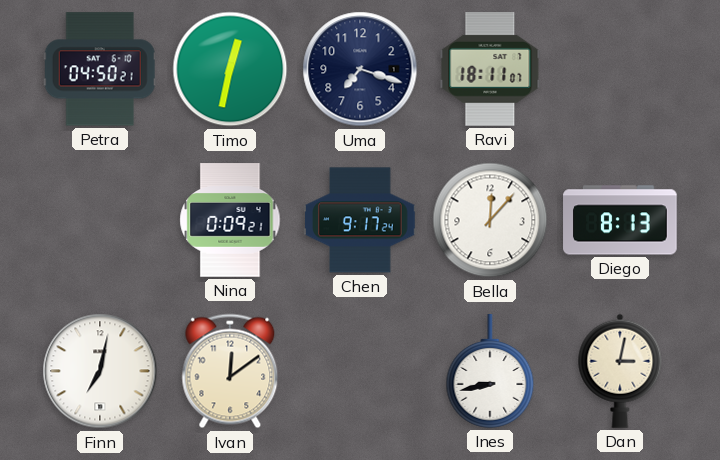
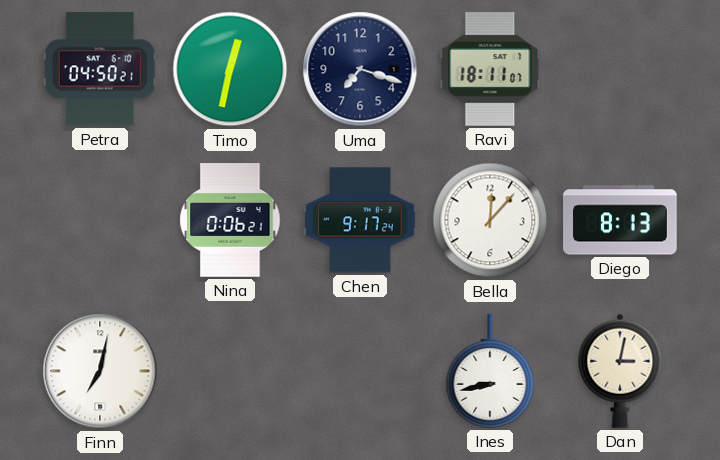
Nina: 0:09 -> 0:06
Ivan: 12:09 -> none
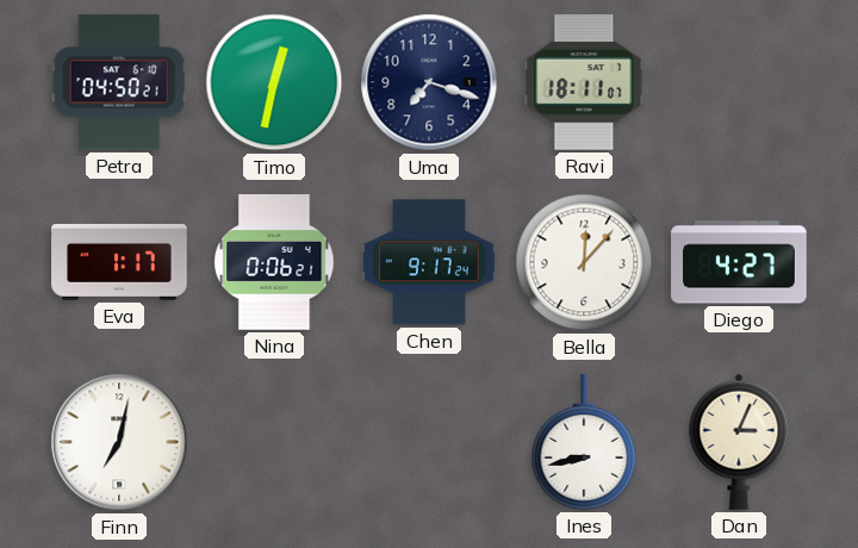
Eva: none -> 1:17
Diego: 8:13 -> 4:27
Dan: 3:02 -> 3:04
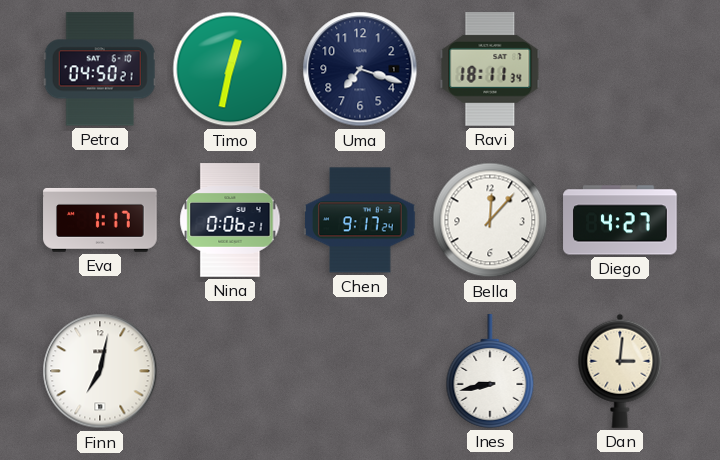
Ravi: 18:11:07 -> 18:11:34
Dan: 3:04 -> 3:01
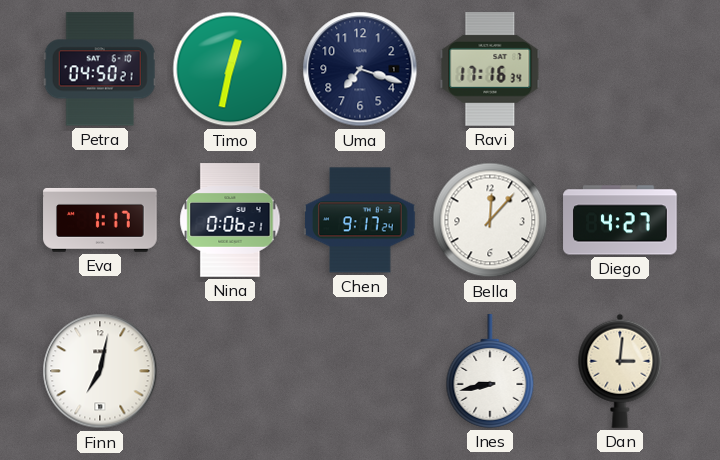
Ravi: 18:11 -> 17:16
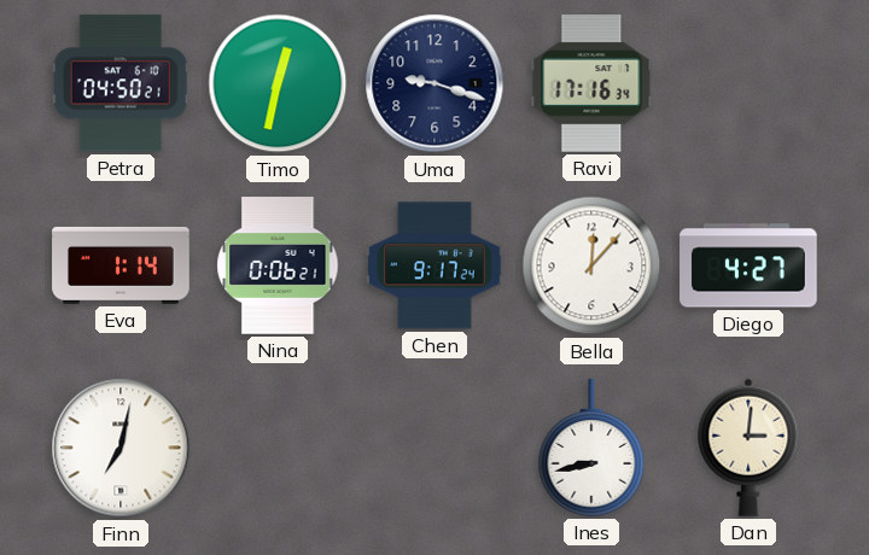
Uma: 7:18 -> 9:18
Eva: 1:17 -> 1:14
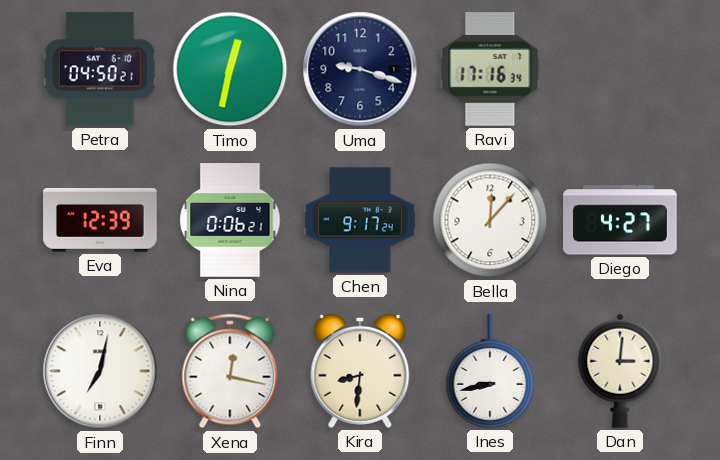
Eva: 1:14 -> 12:39
Xena: none -> 12:17
Kira: none -> 8:31
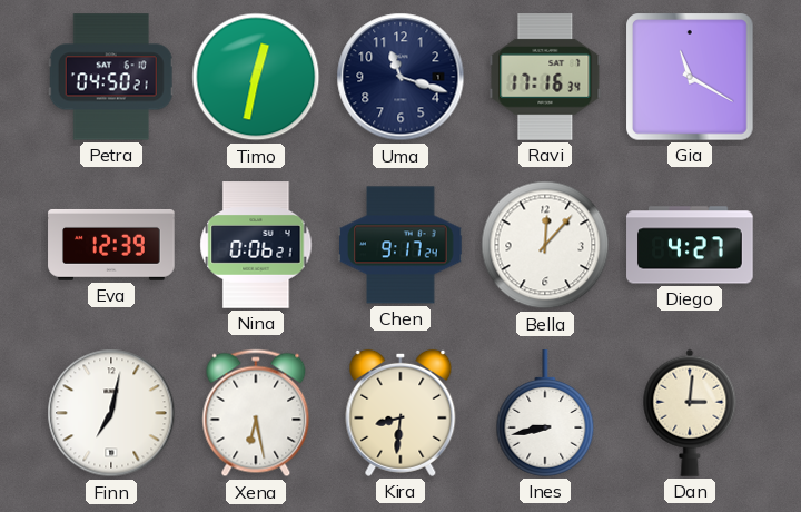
Uma: 9:18 -> 11:18
Gia: none -> 11:20
Xena: 12:17 -> 6:28
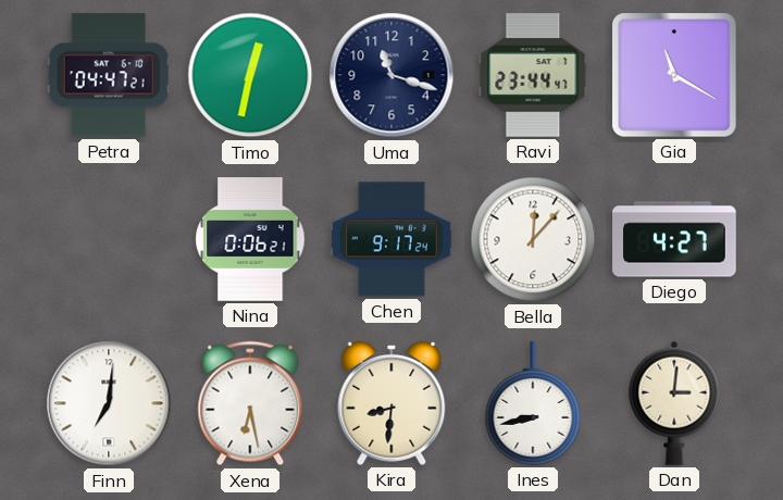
Petra: 04:50 -> 04:47
Ravi: 17:16 -> 23:44
Eva: 12:39 -> none
Finn: 7:02 -> 7:01
